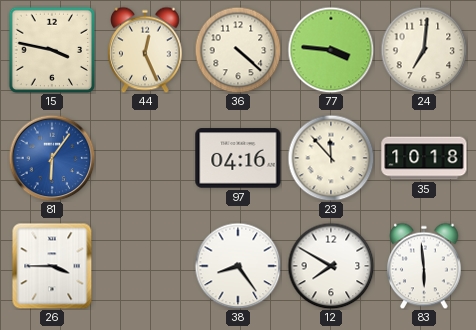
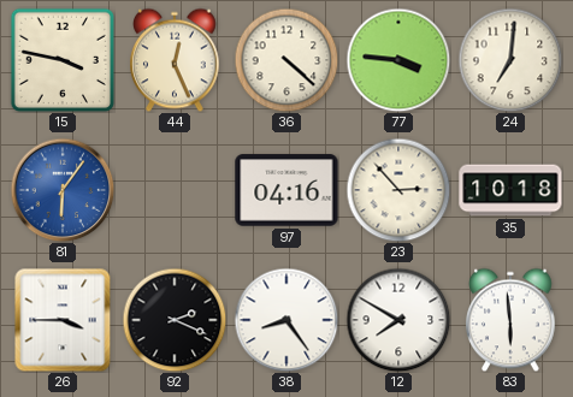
23: 11:53 -> 2:53
92: none -> 2:19
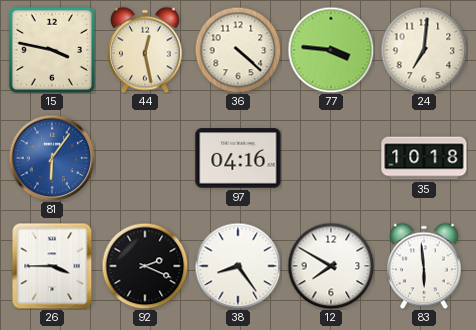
44: 12:26 -> 12:28
23: 2:53 -> none
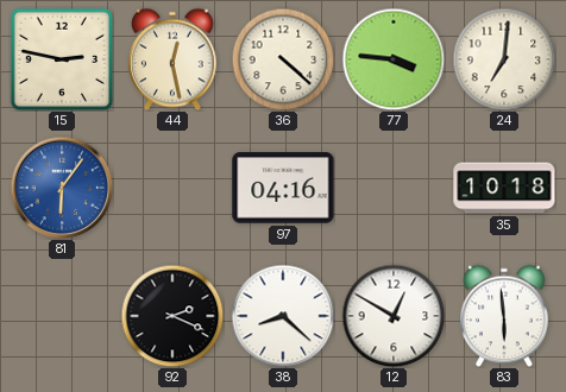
15: 3:47 -> 2:47
26: 3:45 -> none
38: 8:24 -> 8:22
12: 7:50 -> 12:50
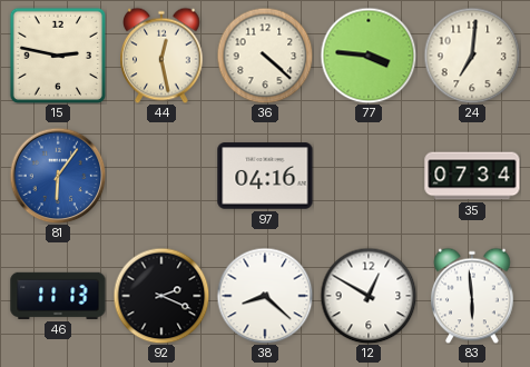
35: 10:18 -> 07:34
46: none -> 11:13
